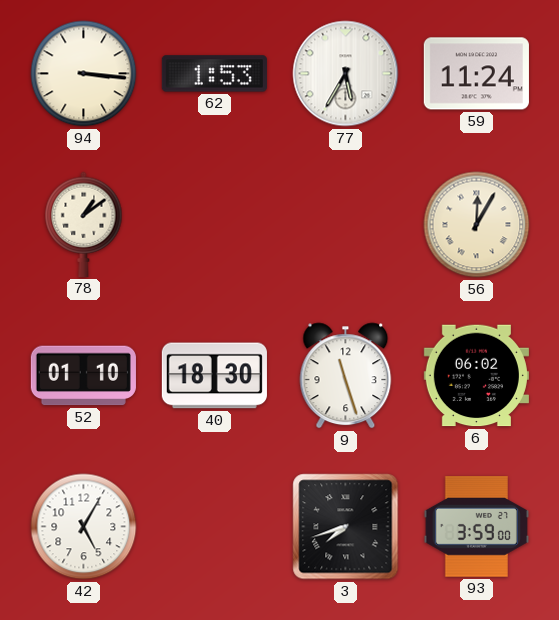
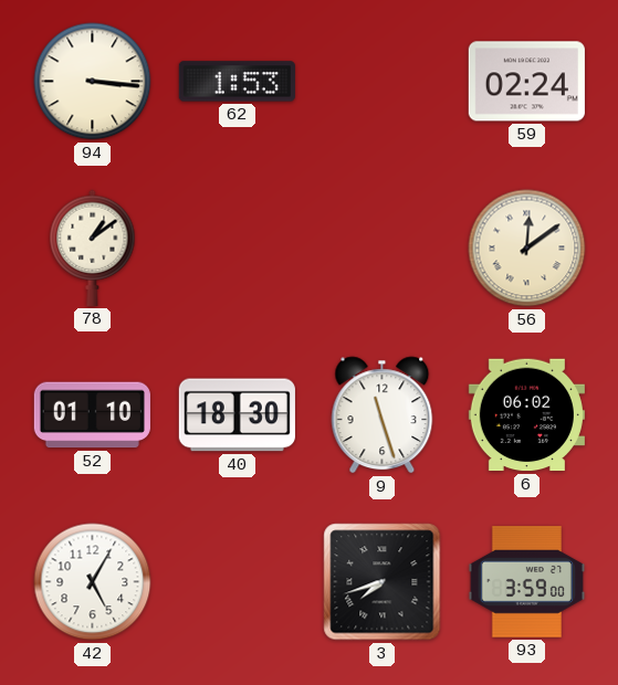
77: 5:35 -> none
59: 11:24 -> 02:24
56: 12:05 -> 12:09
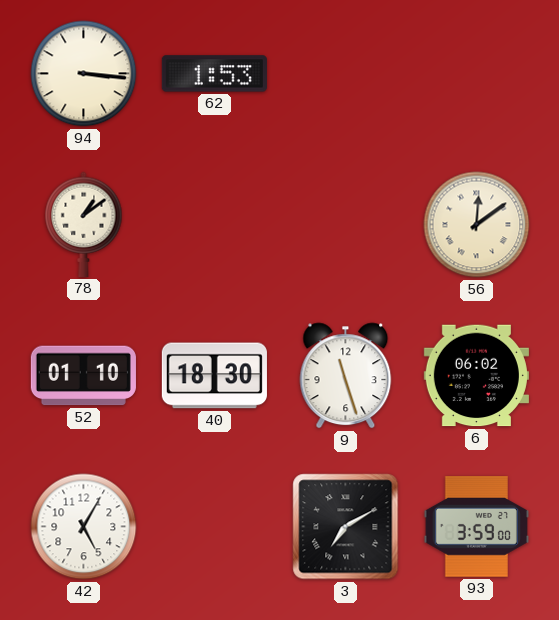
59: 02:24 -> none
3: 7:42 -> 7:10
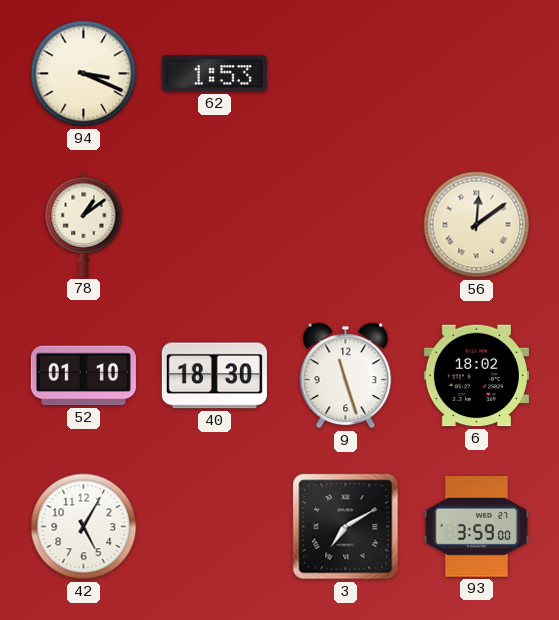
94: 3:16 -> 3:19
6: 06:02 -> 18:02
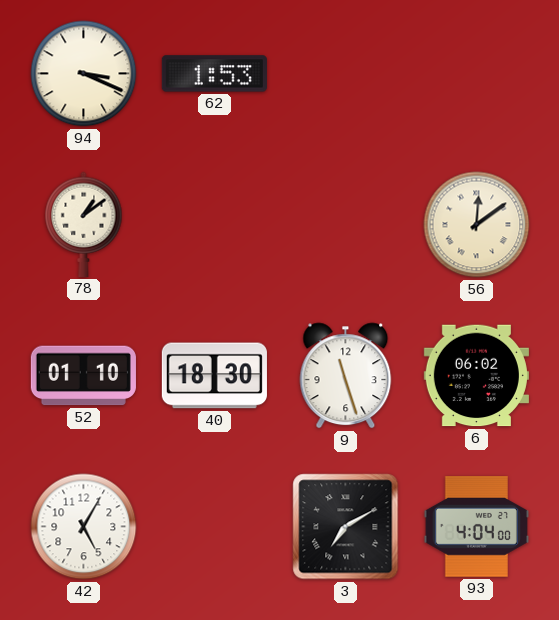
6: 18:02 -> 06:02
93: 3:59 -> 4:04
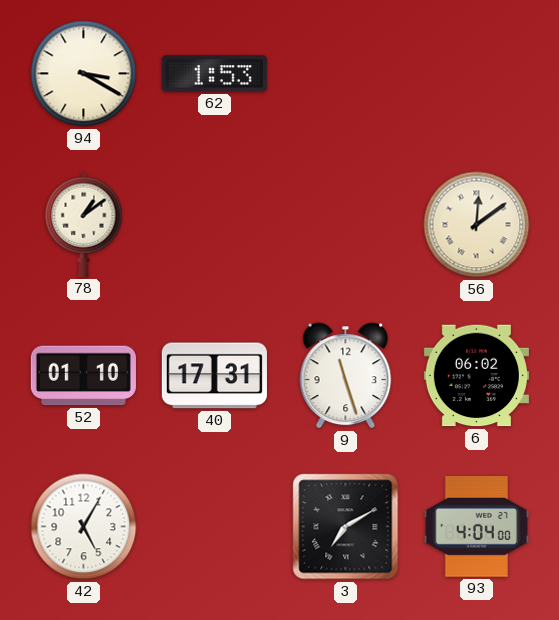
94: 3:19 -> 3:20
40: 18:30 -> 17:31
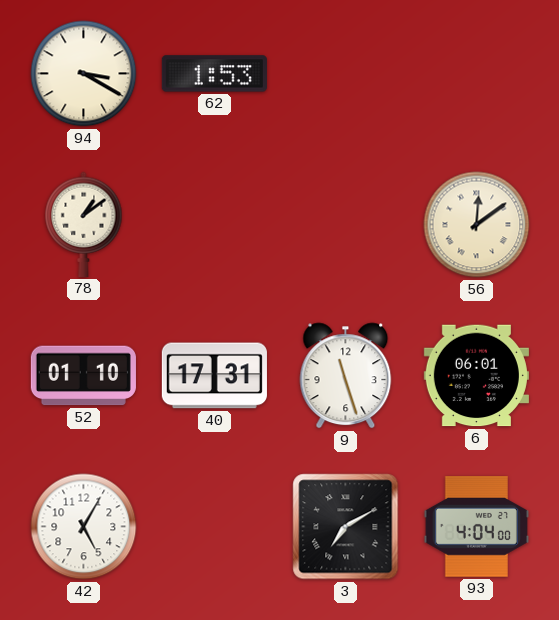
6: 06:02 -> 06:01
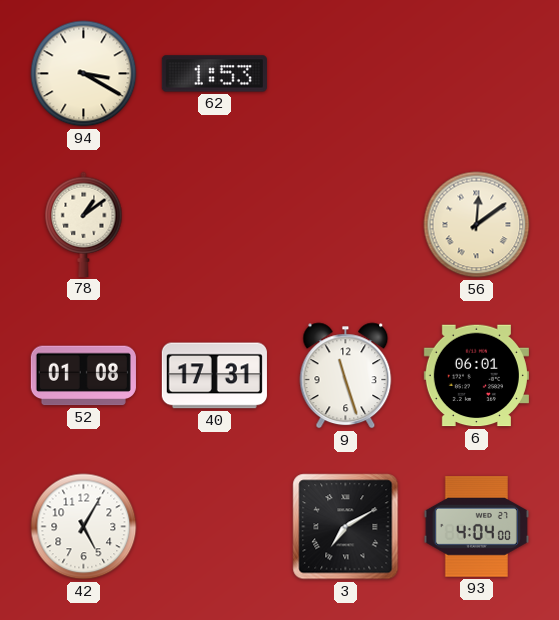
52: 01:10 -> 01:08
